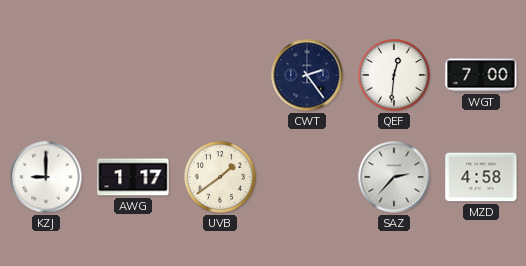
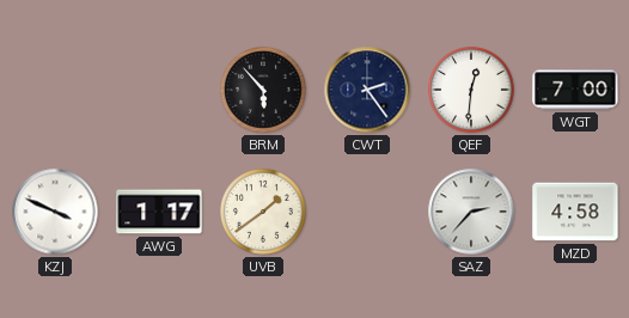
BRM: none -> 5:53
KZJ: 9:00 -> 3:49
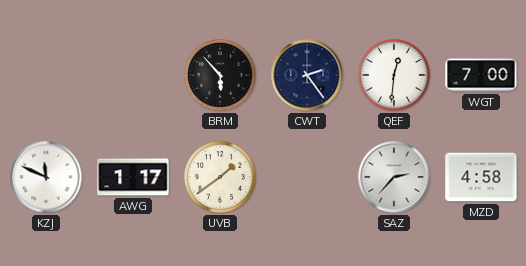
KZJ: 3:49 -> 11:49
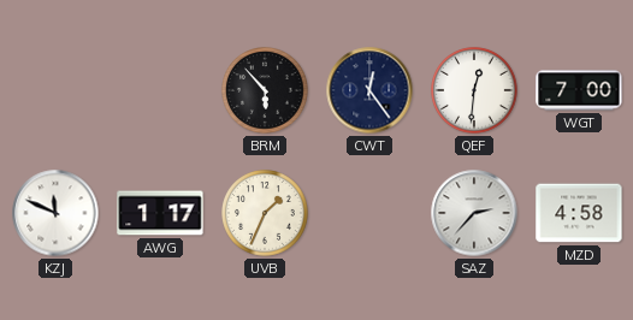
CWT: 2:24 -> 12:24
UVB: 1:39 -> 1:34
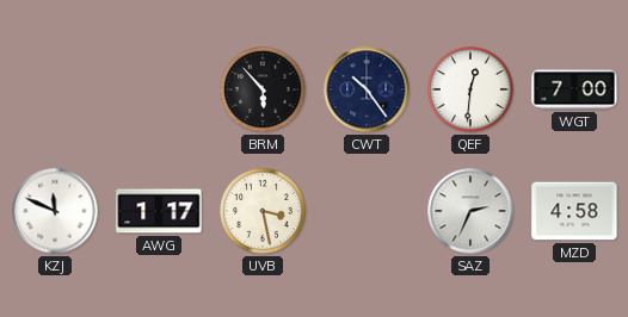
CWT: 12:24 -> 10:24
UVB: 1:34 -> 3:28
SAZ: 2:37 -> 2:34
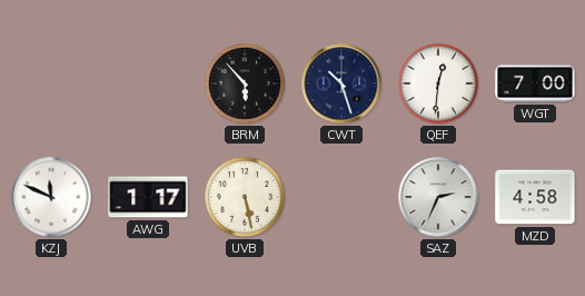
CWT: 10:24 -> 10:27
UVB: 3:28 -> 5:28
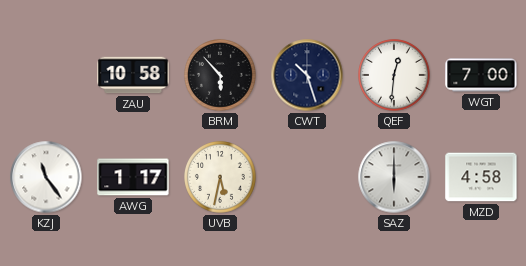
ZAU: none -> 10:58
KZJ: 11:49 -> 11:24
UVB: 5:28 -> 5:32
SAZ: 2:34 -> 6:00
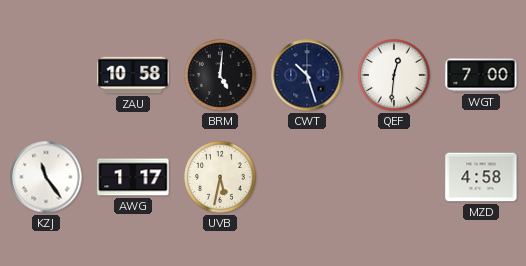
BRM: 5:53 -> 5:01
SAZ: 6:00 -> none
